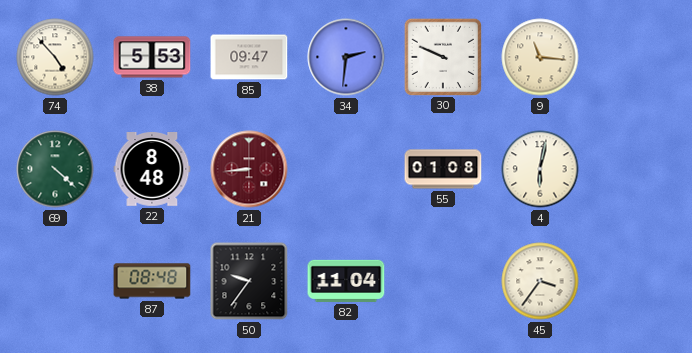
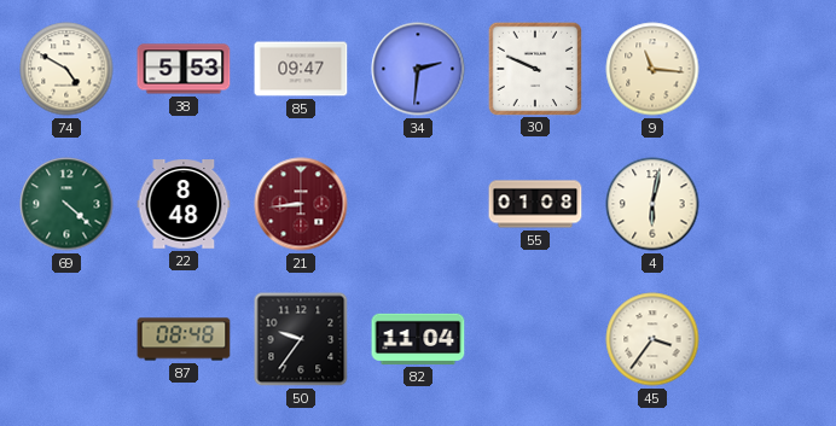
74: 4:53 -> 4:50
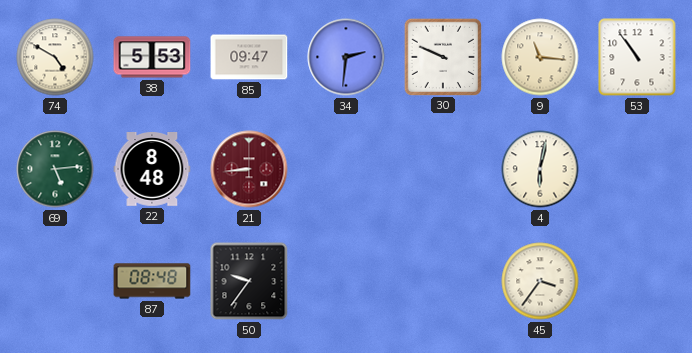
53: none -> 10:54
69: 4:22 -> 5:14
55: 01:08 -> none
82: 11:04 -> none
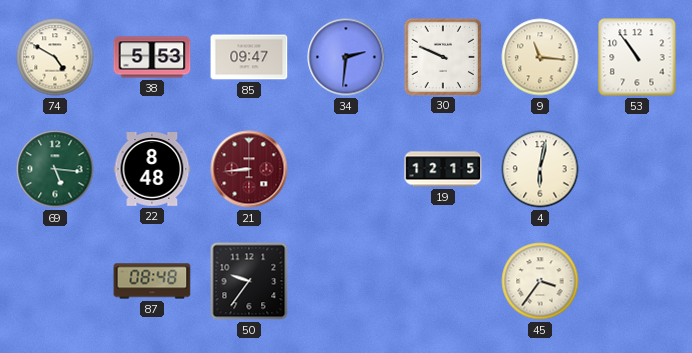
69: 5:14 -> 5:16
19: none -> 12:15
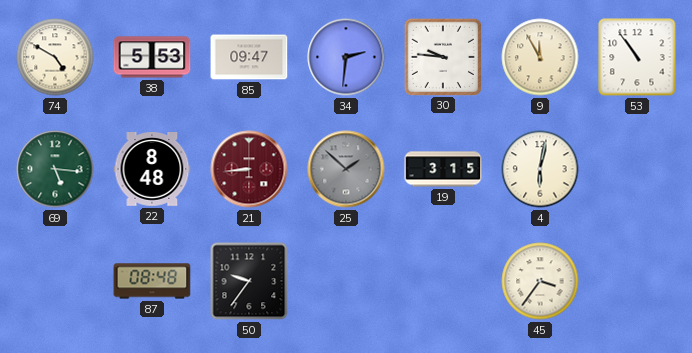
30: 9:49 -> 9:46
9: 11:16 -> 11:55
25: none -> 1:52
19: 12:15 -> 3:15
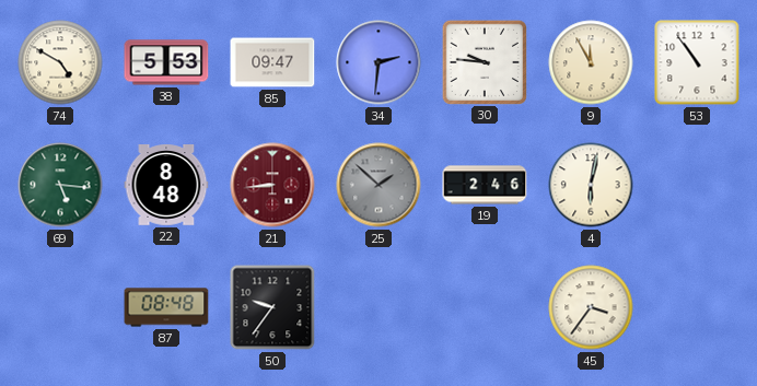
19: 3:15 -> 2:46
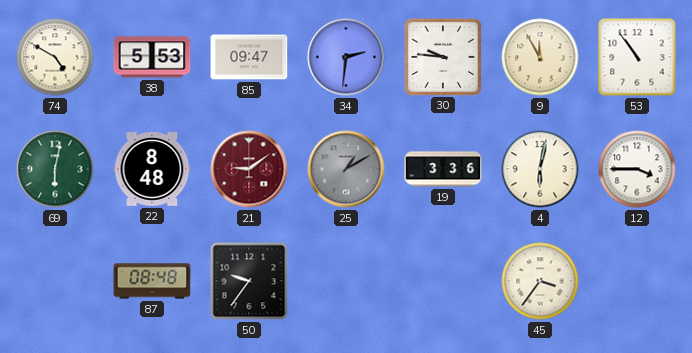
69: 5:16 -> 6:02
21: 8:44 -> 9:09
25: 1:52 -> 1:10
19: 2:46 -> 3:36
12: none -> 3:45
